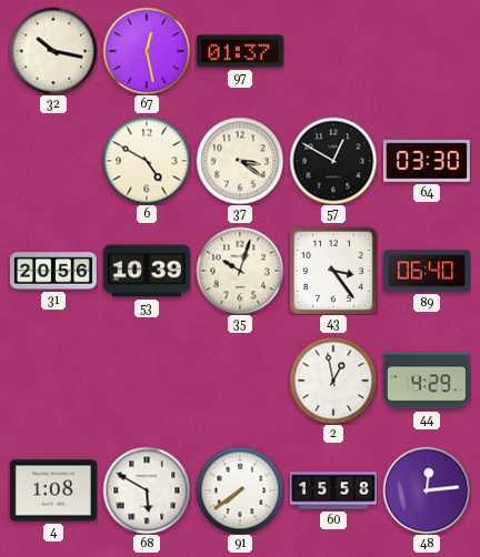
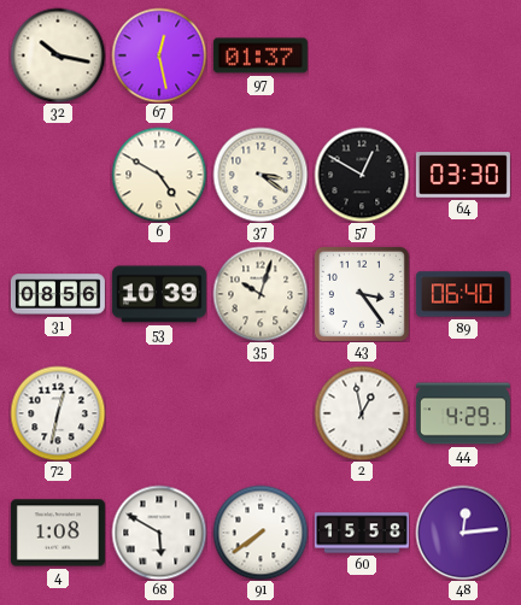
31: 20:56 -> 08:56
72: none -> 12:32
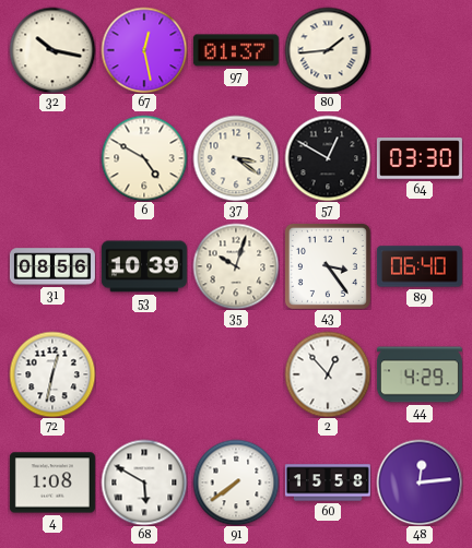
80: none -> 1:44
2: 12:58 -> 12:53
